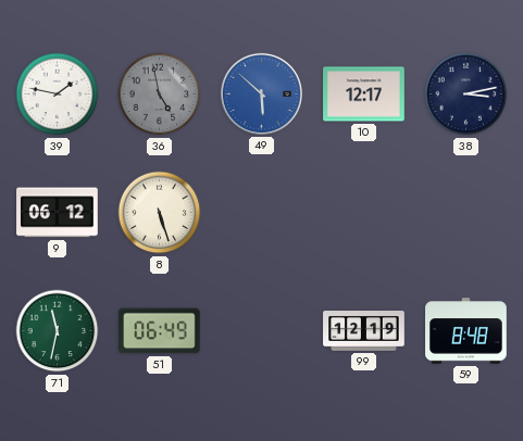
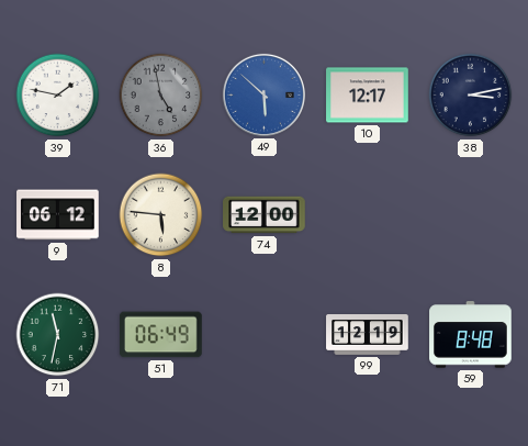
8: 5:27 -> 5:46
74: none -> 12:00
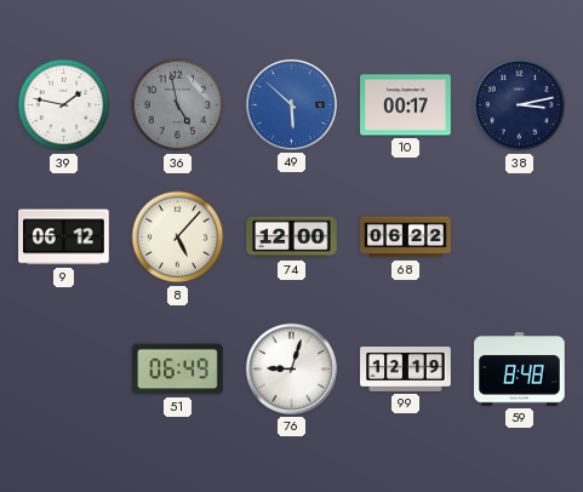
10: 12:17 -> 00:17
8: 5:46 -> 5:07
68: none -> 06:22
71: 11:32 -> none
76: none -> 9:03
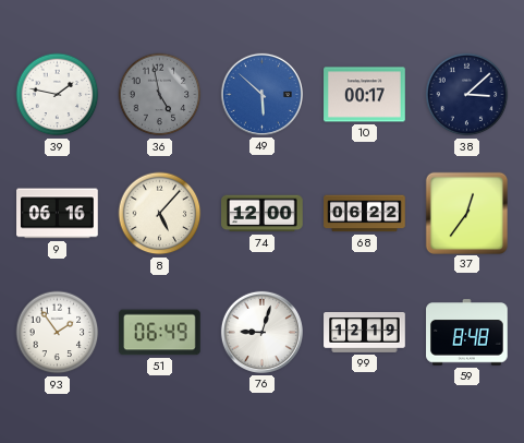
38: 3:13 -> 3:08
9: 06:12 -> 06:16
37: none -> 12:36
93: none -> 1:54
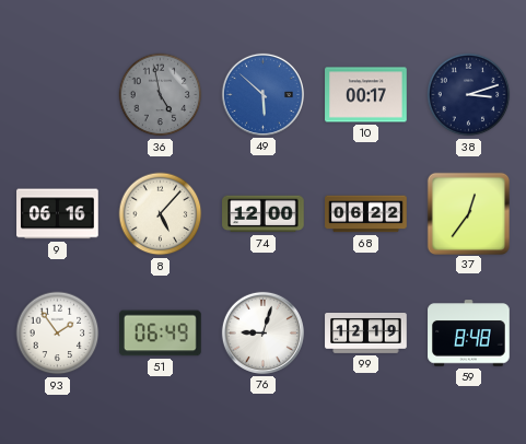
39: 1:47 -> none
38: 3:08 -> 3:12
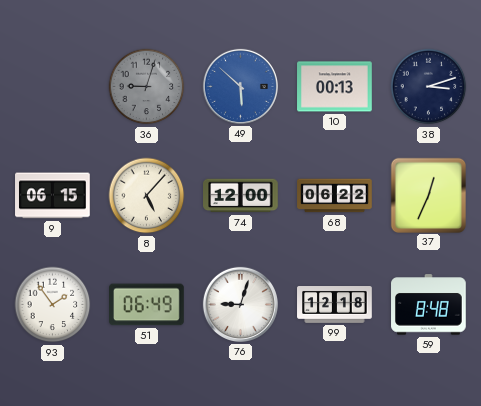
36: 4:58 -> 9:03
10: 00:17 -> 00:13
9: 06:16 -> 06:15
37: 12:36 -> 12:34
99: 12:19 -> 12:18
